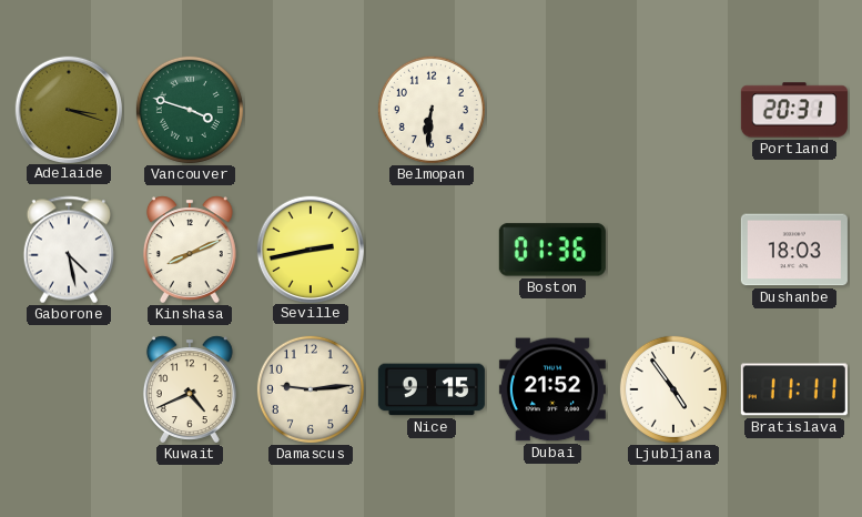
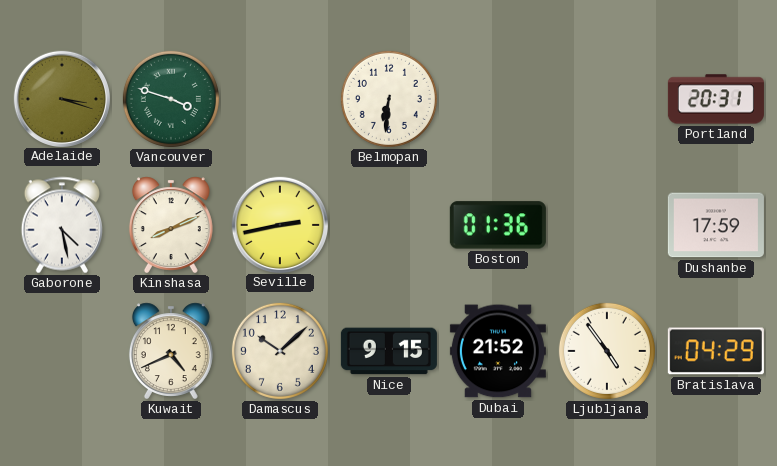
Dushanbe: 18:03 -> 17:59
Damascus: 9:14 -> 10:08
Bratislava: 11:11 -> 04:29
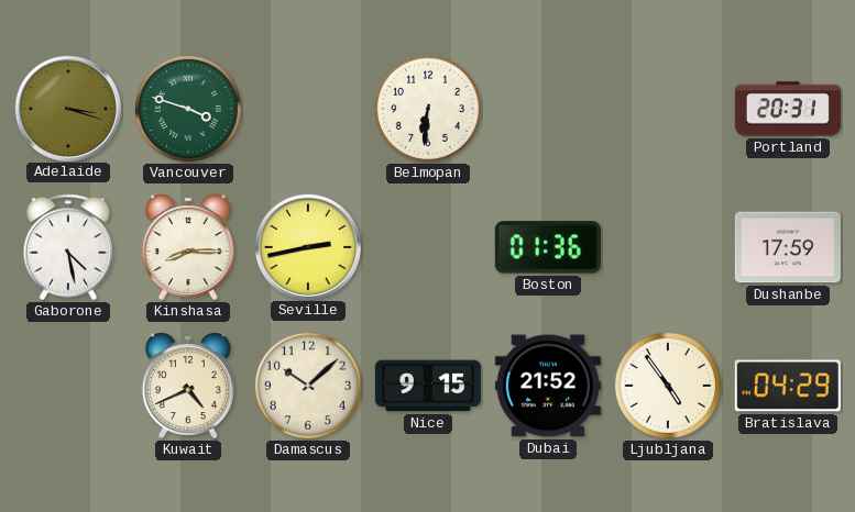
Kinshasa: 8:11 -> 8:15
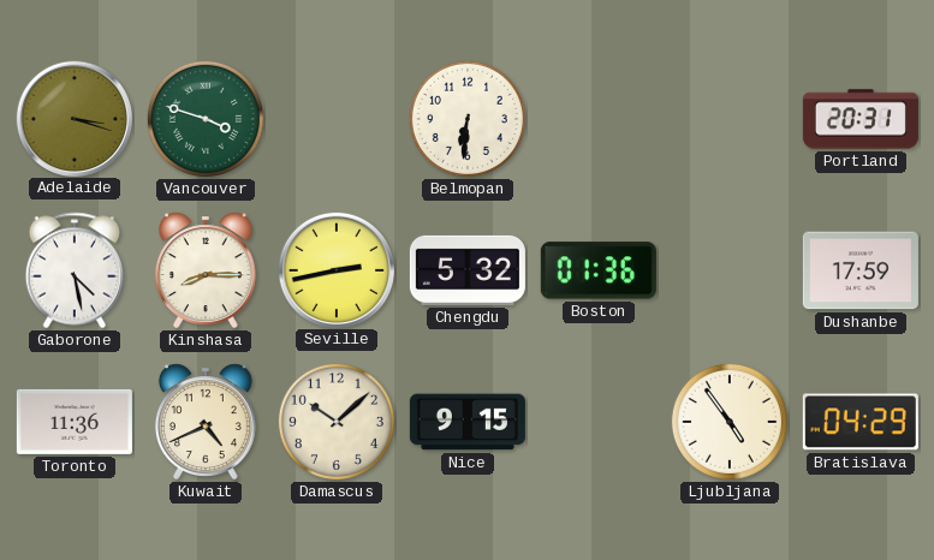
Chengdu: none -> 5:32
Toronto: none -> 11:36
Dubai: 21:52 -> none
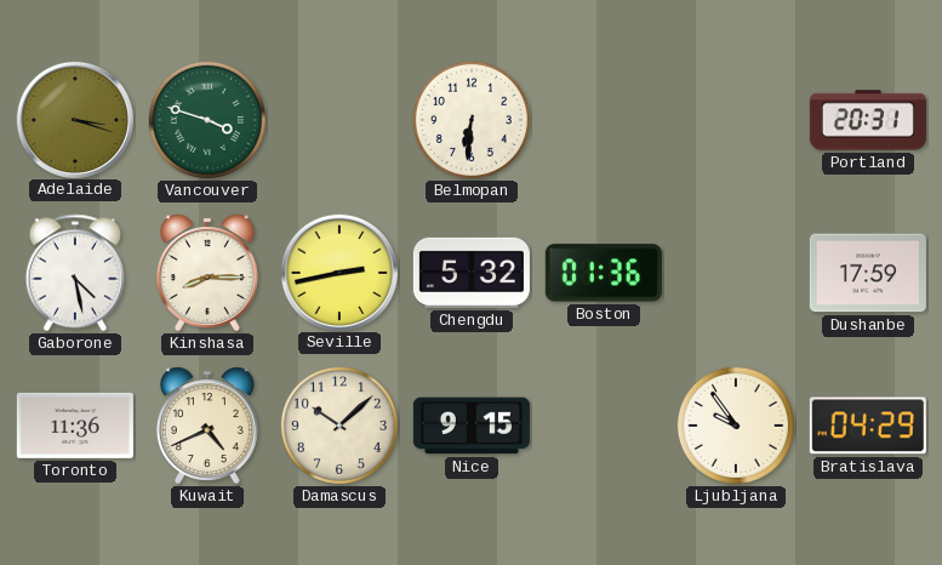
Ljubljana: 4:54 -> 9:54
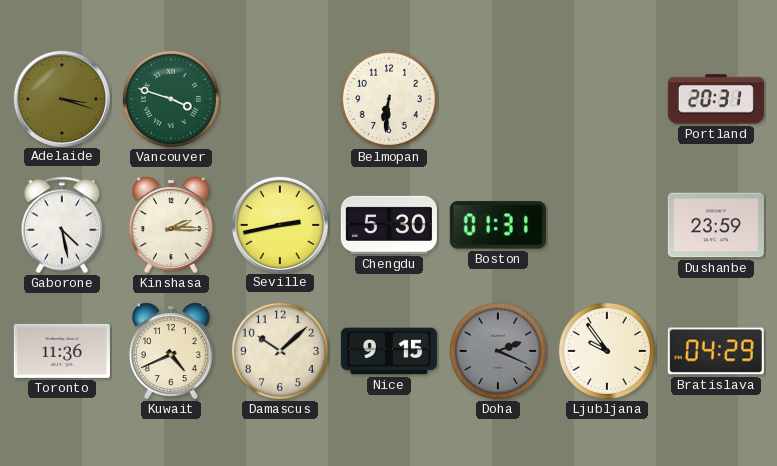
Kinshasa: 8:15 -> 2:15
Chengdu: 5:32 -> 5:30
Boston: 01:36 -> 01:31
Dushanbe: 17:59 -> 23:59
Doha: none -> 2:19
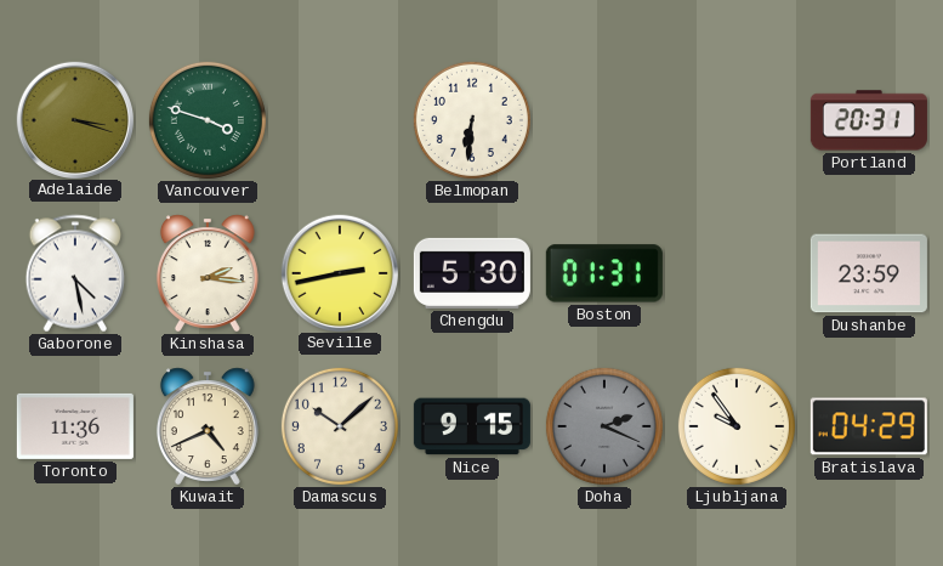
Kinshasa: 2:15 -> 2:16
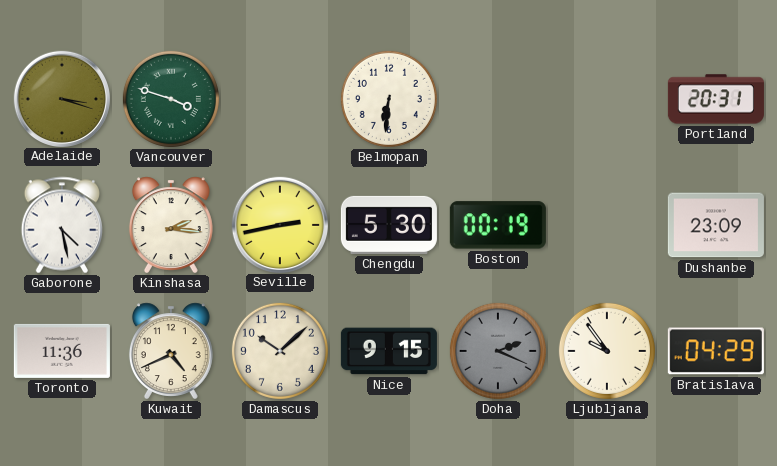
Boston: 01:31 -> 00:19
Dushanbe: 23:59 -> 23:09
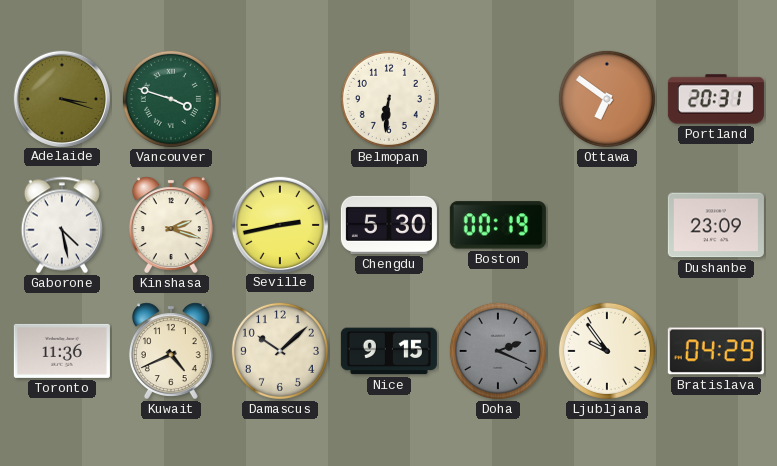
Ottawa: none -> 6:51
Kinshasa: 2:16 -> 2:18
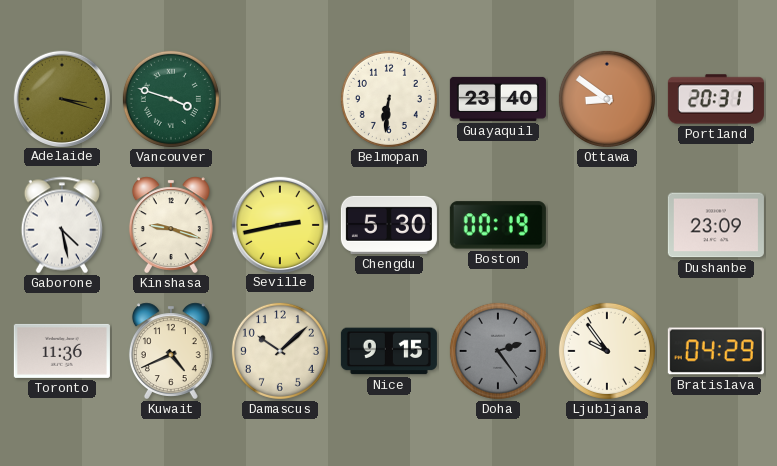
Guayaquil: none -> 23:40
Ottawa: 6:51 -> 8:51
Kinshasa: 2:18 -> 9:18
Doha: 2:19 -> 2:24
